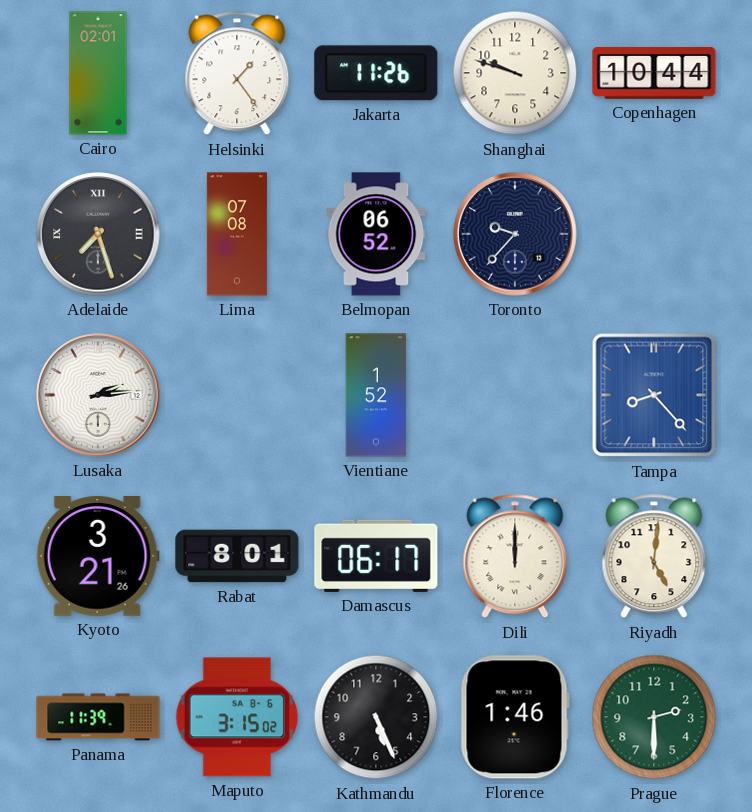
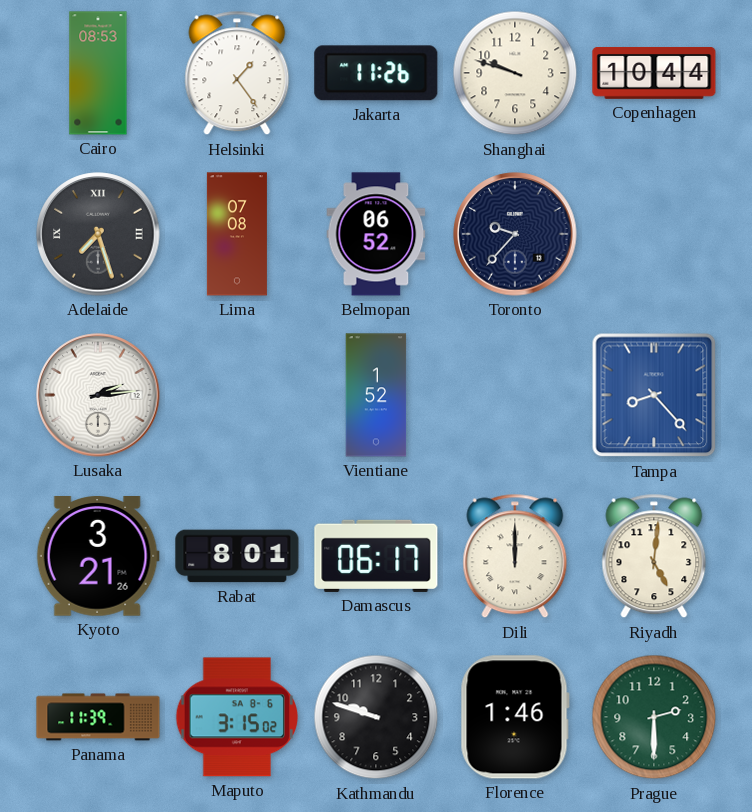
Cairo: 02:01 -> 08:53
Kathmandu: 5:26 -> 9:48
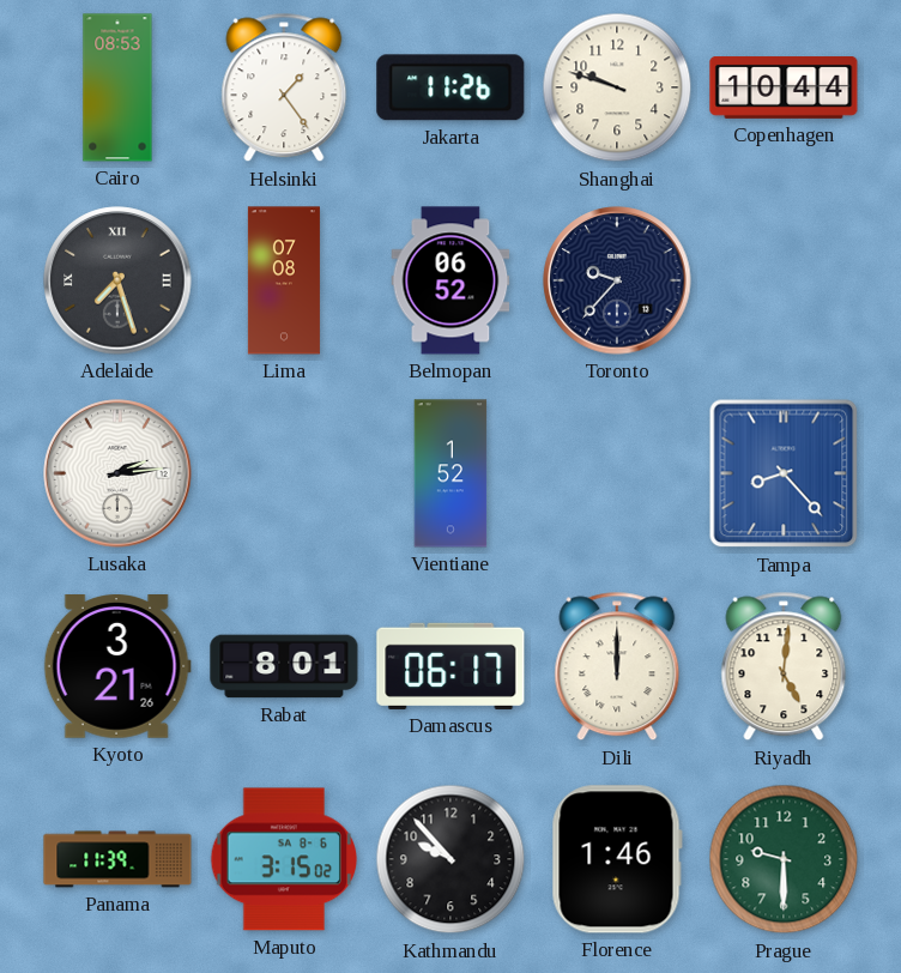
Kathmandu: 9:48 -> 9:53
Prague: 2:30 -> 9:30
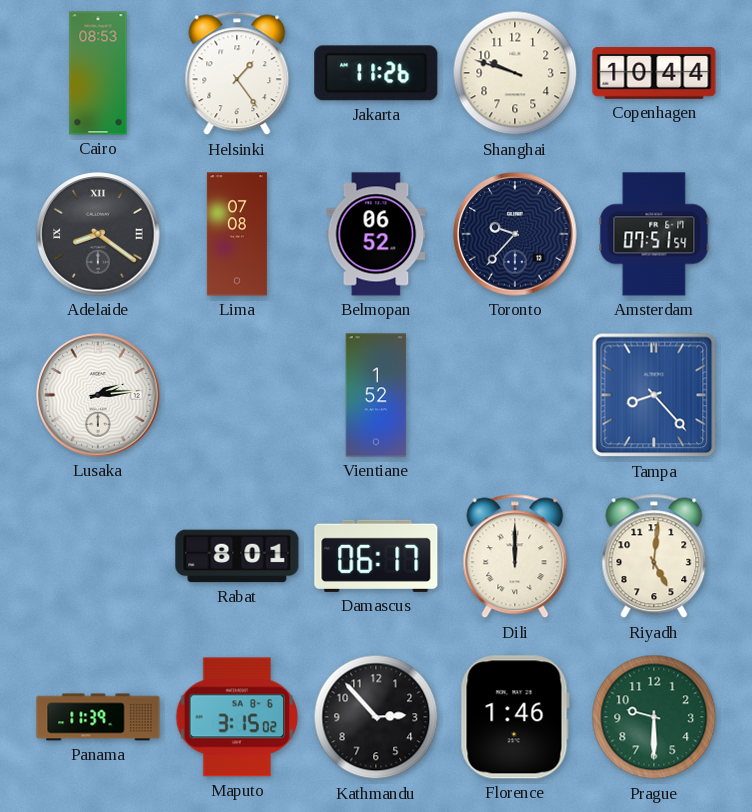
Adelaide: 7:27 -> 8:21
Amsterdam: none -> 07:51
Kyoto: 3:21 -> none
Kathmandu: 9:53 -> 2:53
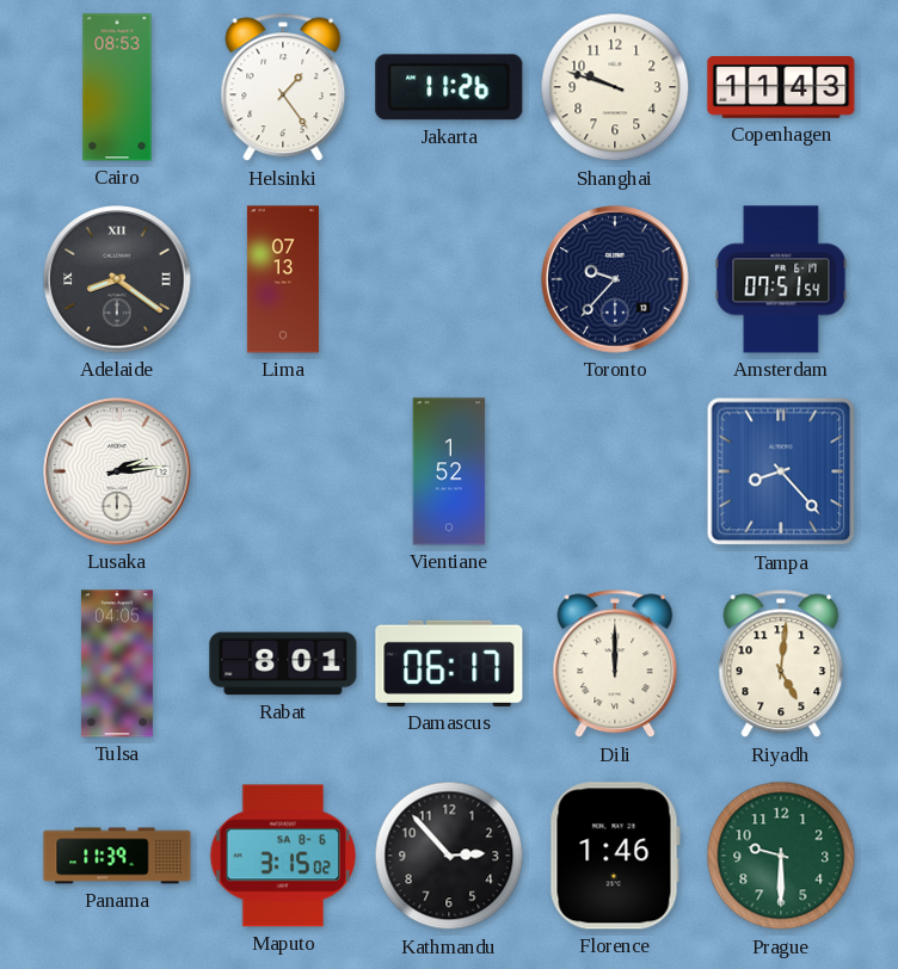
Copenhagen: 10:44 -> 11:43
Lima: 07:08 -> 07:13
Belmopan: 06:52 -> none
Tulsa: none -> 04:05
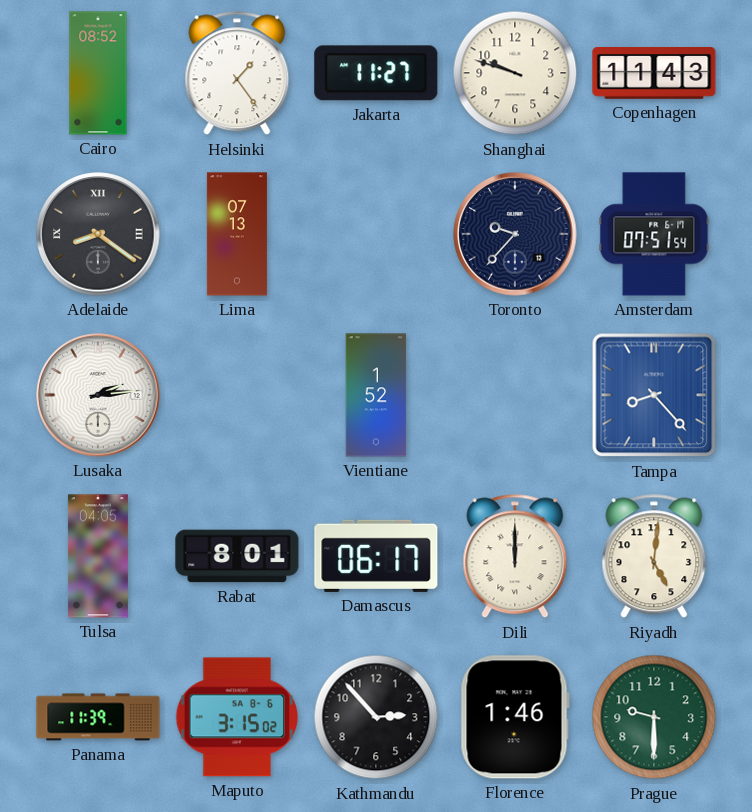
Cairo: 08:53 -> 08:52
Jakarta: 11:26 -> 11:27
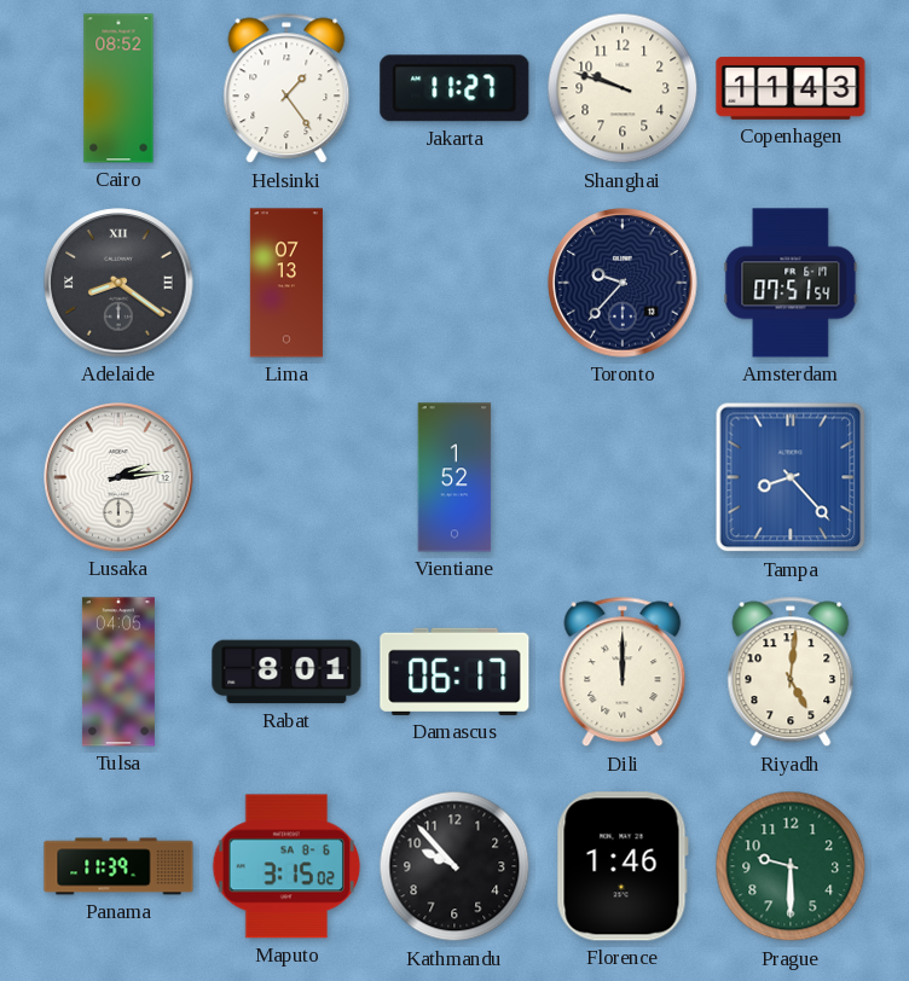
Kathmandu: 2:53 -> 9:53
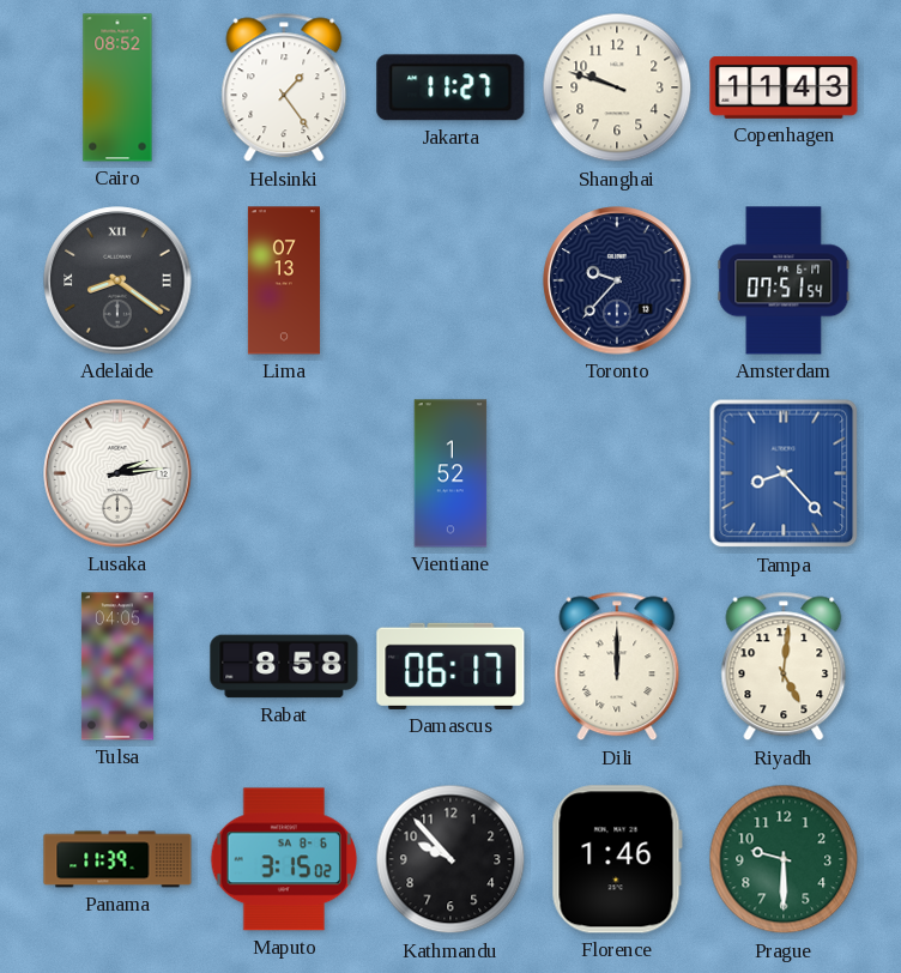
Rabat: 8:01 -> 8:58
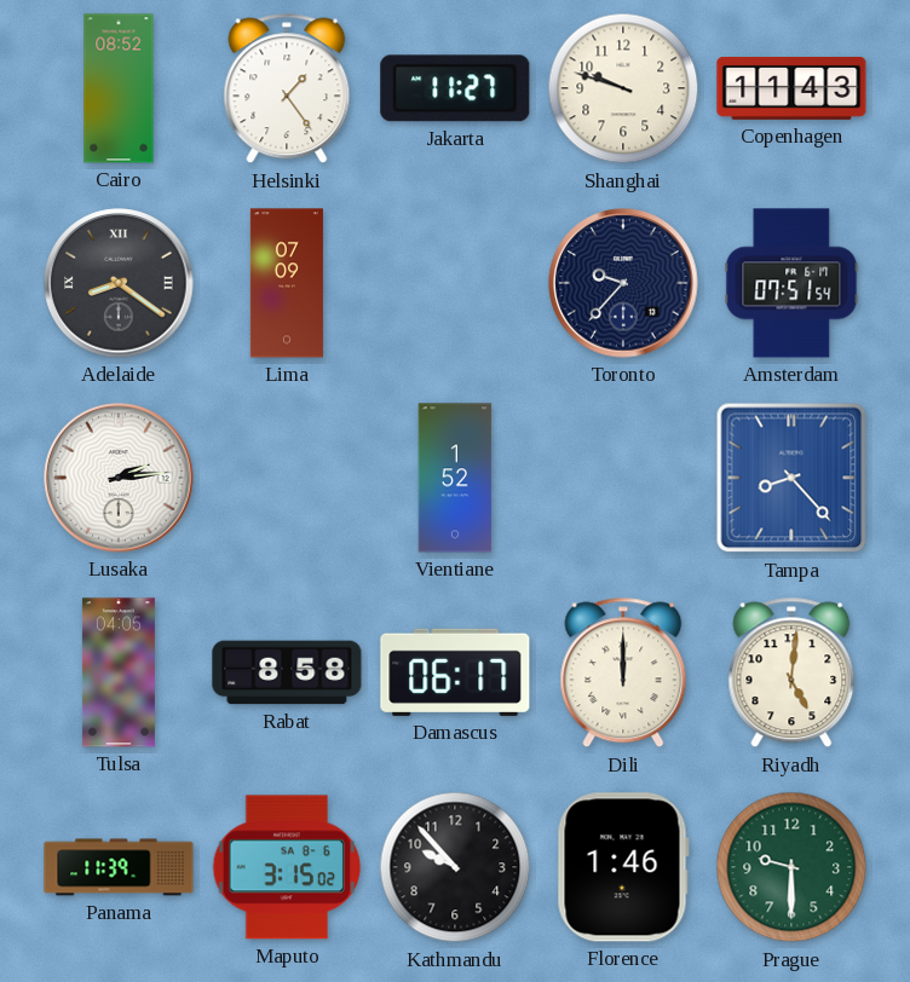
Lima: 07:13 -> 07:09
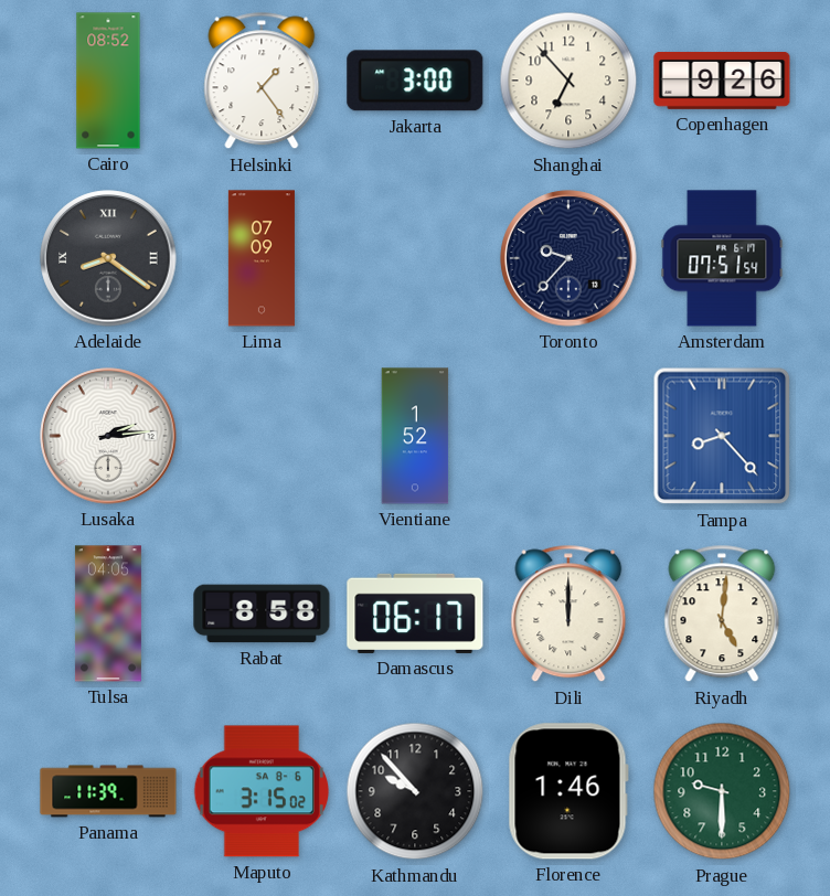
Jakarta: 11:27 -> 3:00
Shanghai: 9:48 -> 6:53
Copenhagen: 11:43 -> 9:26
